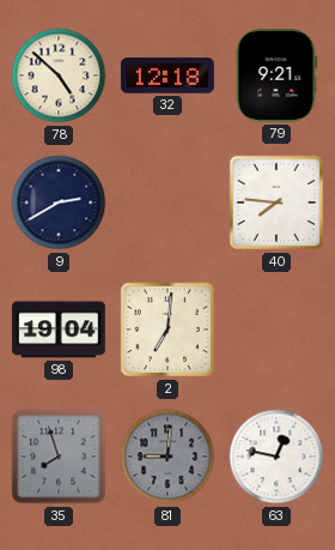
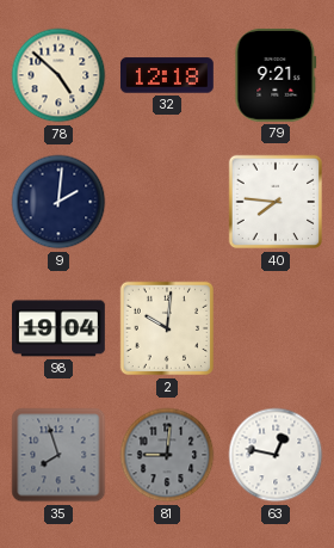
9: 2:40 -> 2:01
2: 7:01 -> 10:01
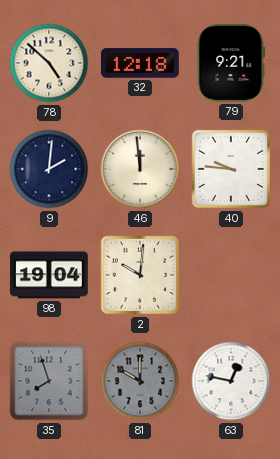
46: none -> 11:59
40: 7:46 -> 9:46
81: 9:01 -> 10:00
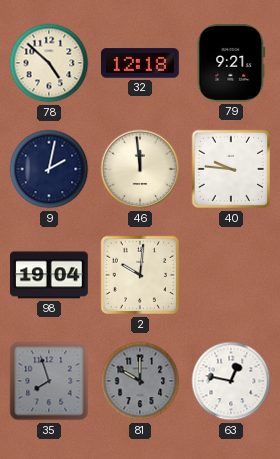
9: 2:01 -> 2:02
